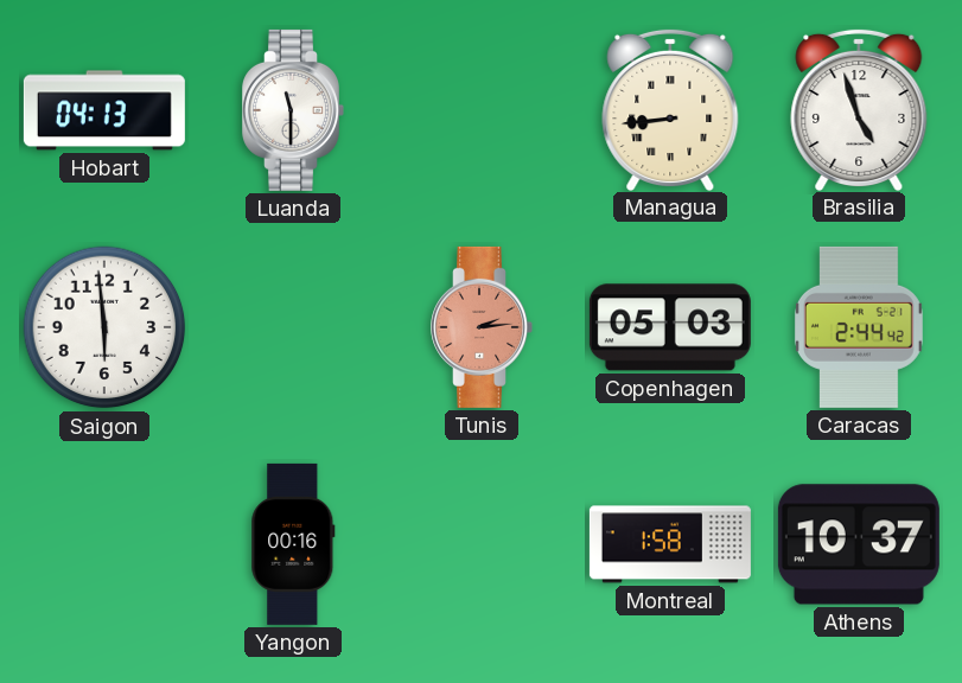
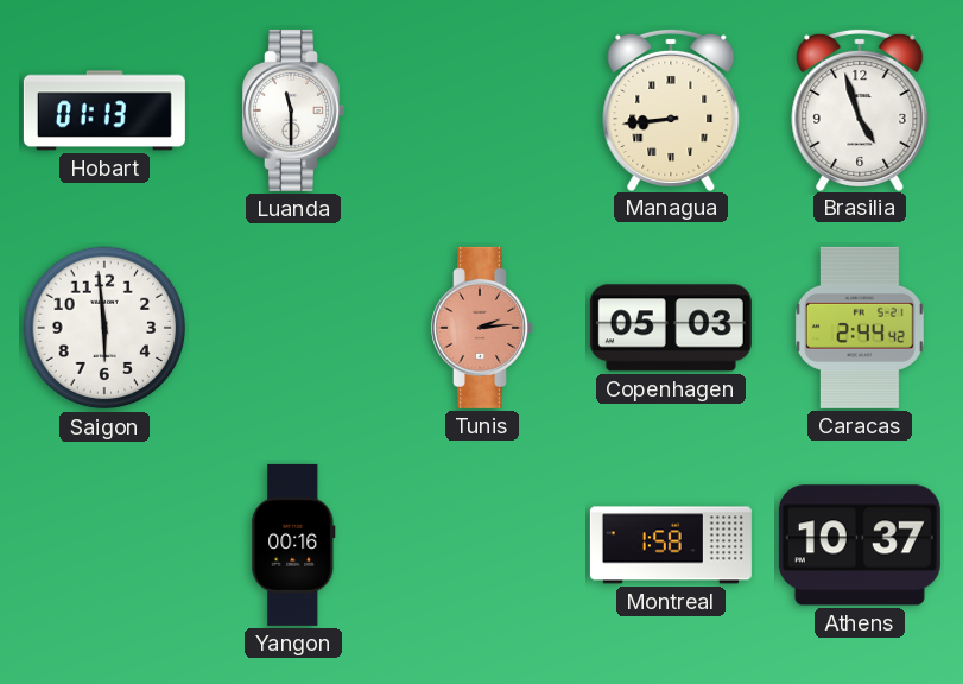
Hobart: 04:13 -> 01:13
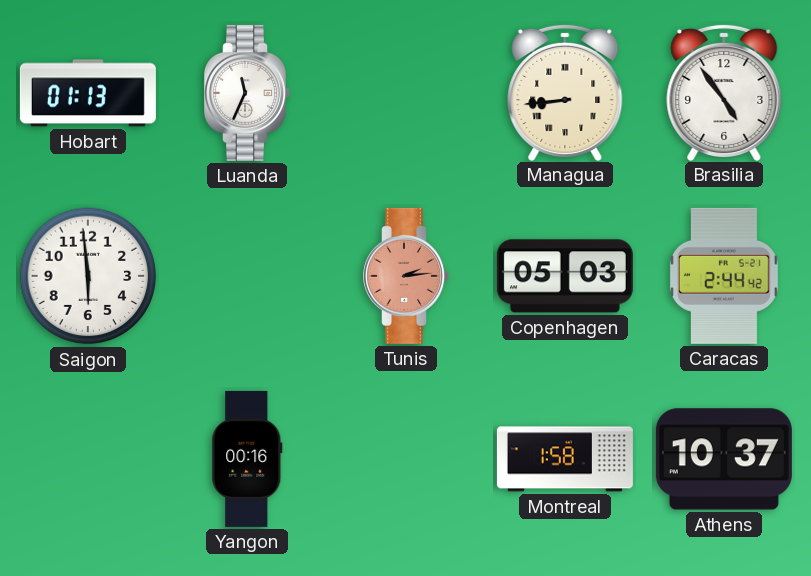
Luanda: 11:30 -> 11:34
Brasilia: 4:57 -> 4:54
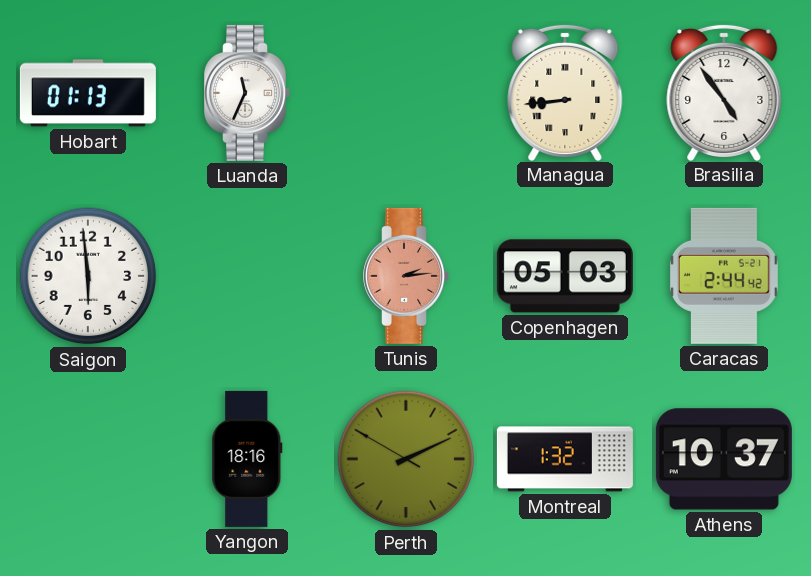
Yangon: 00:16 -> 18:16
Perth: none -> 2:10
Montreal: 1:58 -> 1:32
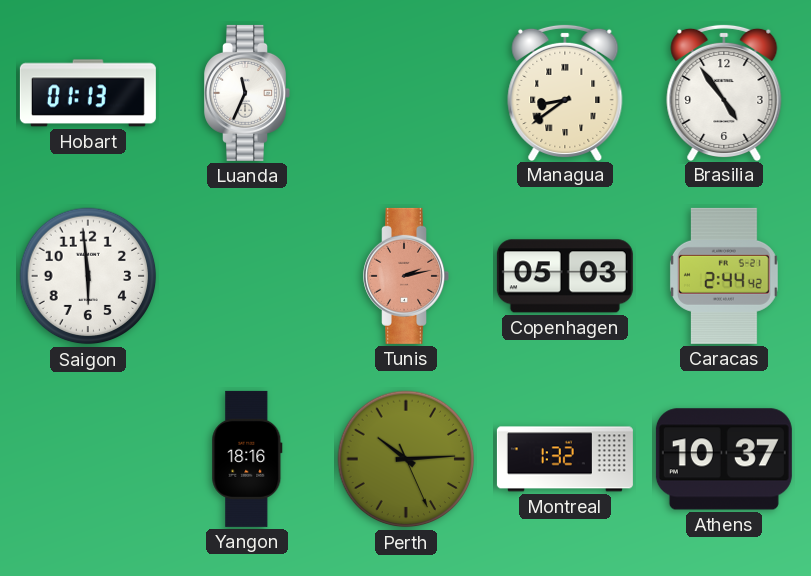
Managua: 8:44 -> 8:39
Tunis: 2:14 -> 2:13
Perth: 2:10 -> 10:14
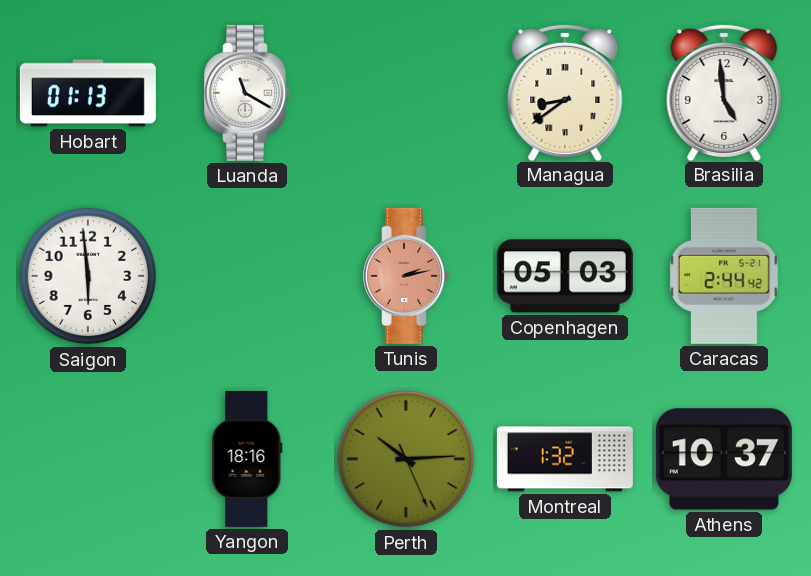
Luanda: 11:34 -> 11:20
Brasilia: 4:54 -> 4:59
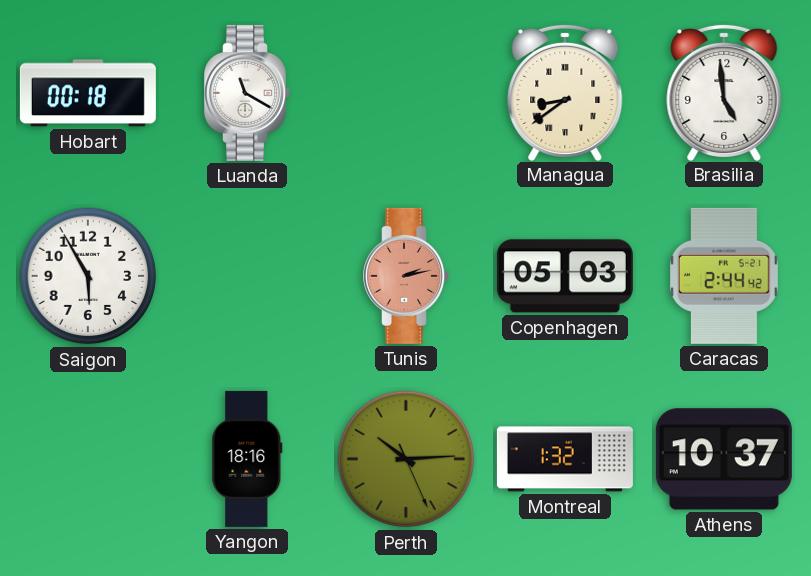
Hobart: 01:13 -> 00:18
Saigon: 5:59 -> 5:55
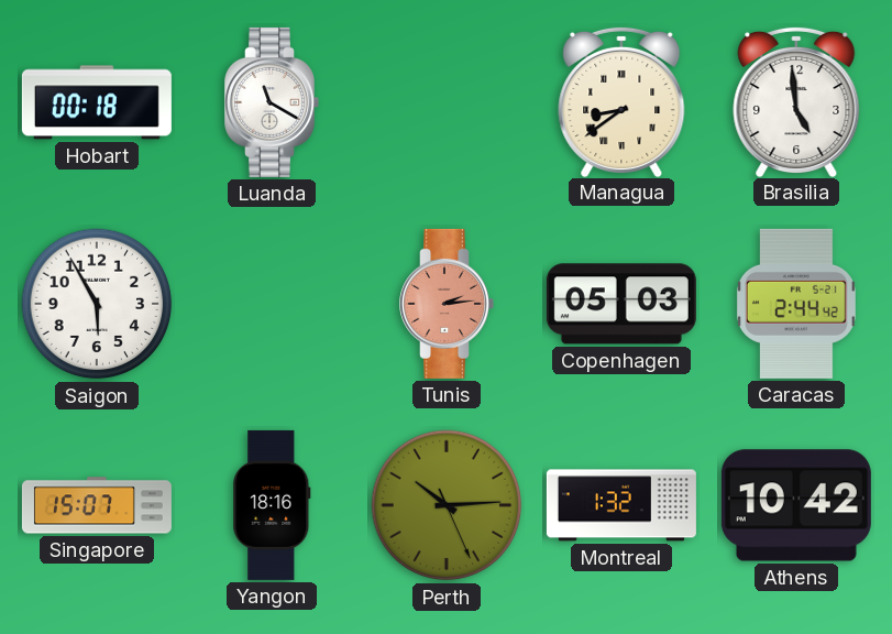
Tunis: 2:13 -> 2:14
Singapore: none -> 15:07
Athens: 10:37 -> 10:42
